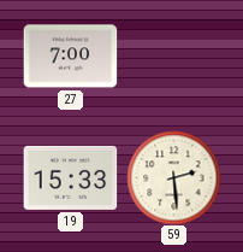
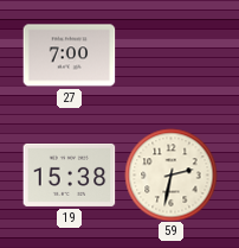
19: 15:33 -> 15:38
59: 2:29 -> 2:32
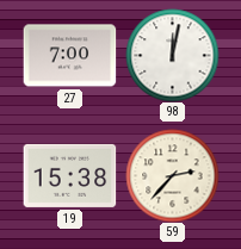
98: none -> 12:02
59: 2:32 -> 2:37
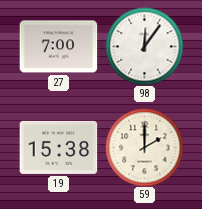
98: 12:02 -> 12:06
59: 2:37 -> 2:00
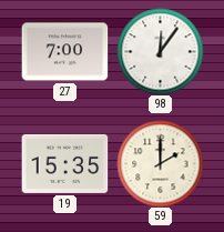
19: 15:38 -> 15:35
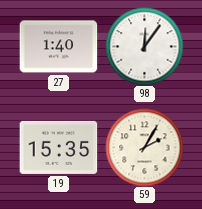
27: 7:00 -> 1:40
59: 2:00 -> 2:05
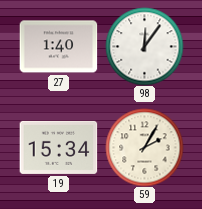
19: 15:35 -> 15:34
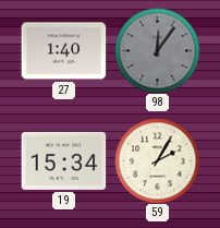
98 dial: white -> grey
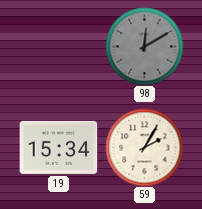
27: 1:40 -> none
98: 12:06 -> 12:10
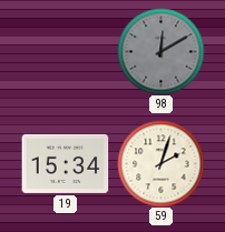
59: 2:05 -> 2:03
